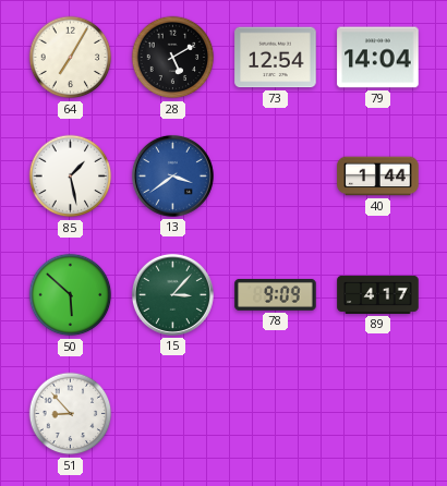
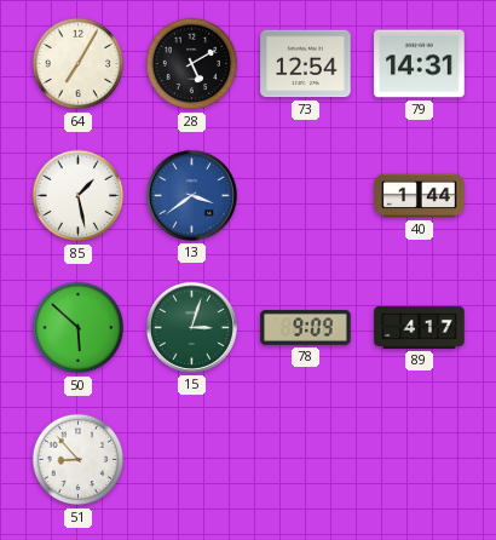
79: 14:04 -> 14:31
15: 3:07 -> 3:03
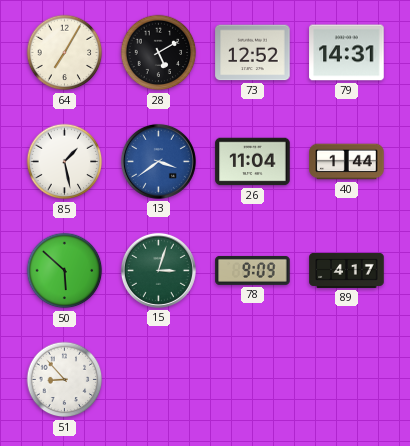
73: 12:54 -> 12:52
26: none -> 11:04
